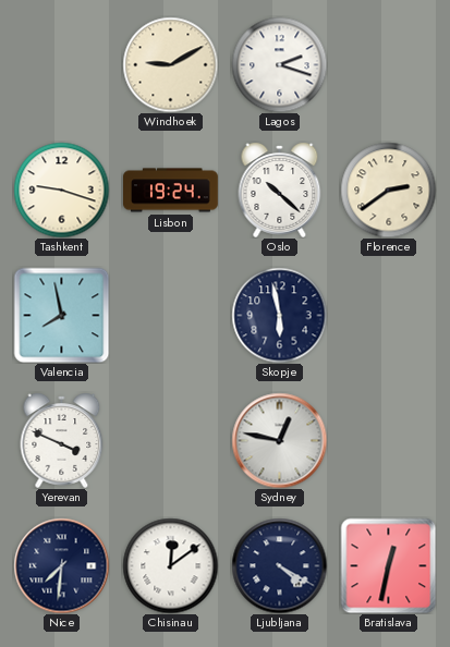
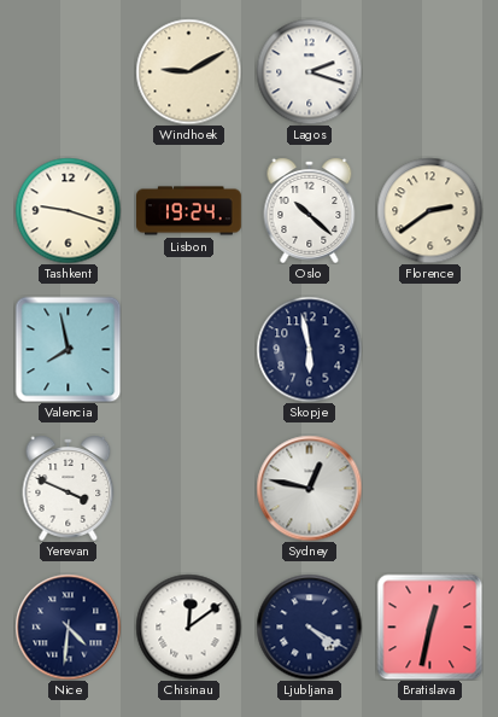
Nice: 7:31 -> 4:31
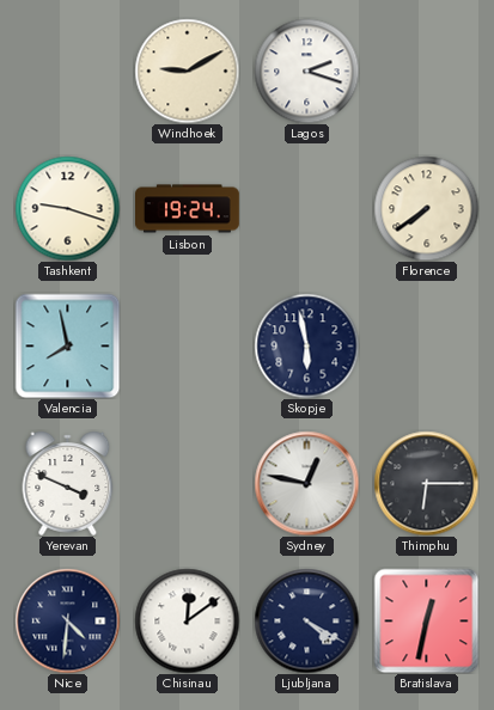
Oslo: 10:22 -> none
Florence: 2:39 -> 7:39
Thimphu: none -> 6:15
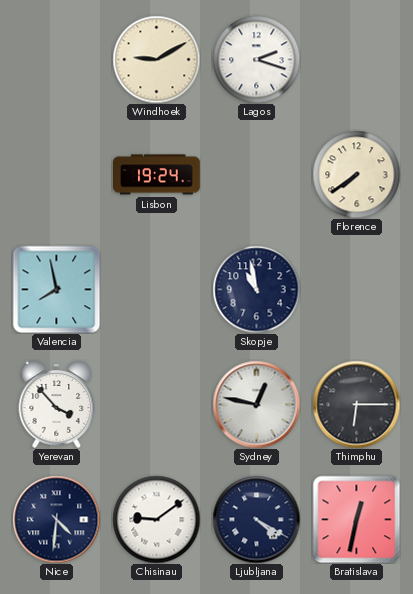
Tashkent: 9:18 -> none
Skopje: 5:58 -> 10:58
Yerevan: 3:49 -> 3:53
Chisinau: 12:09 -> 9:09
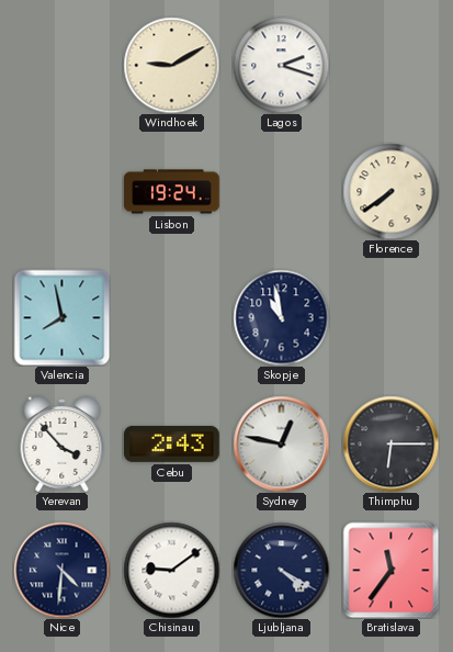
Cebu: none -> 2:43
Bratislava: 12:32 -> 11:36
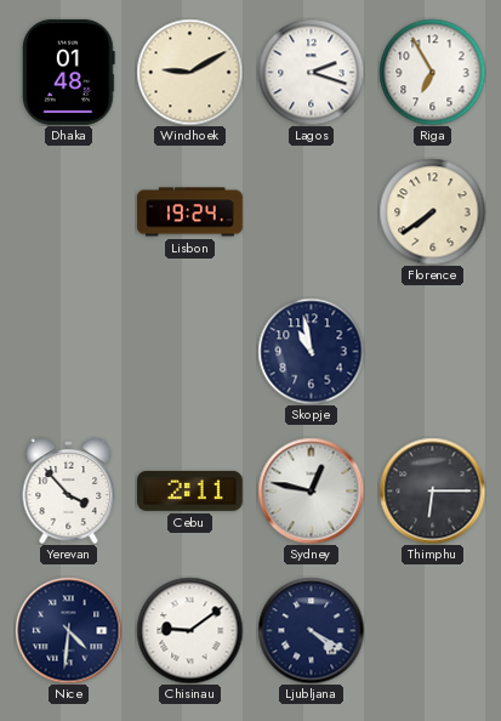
Dhaka: none -> 01:48
Riga: none -> 6:55
Valencia: 7:58 -> none
Cebu: 2:43 -> 2:11
Bratislava: 11:36 -> none
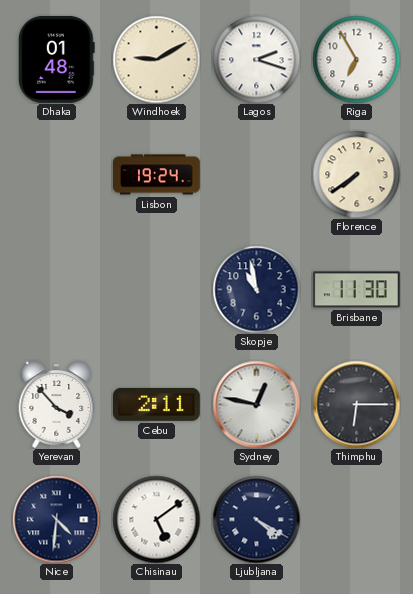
Brisbane: none -> 11:30
Chisinau: 9:09 -> 5:09
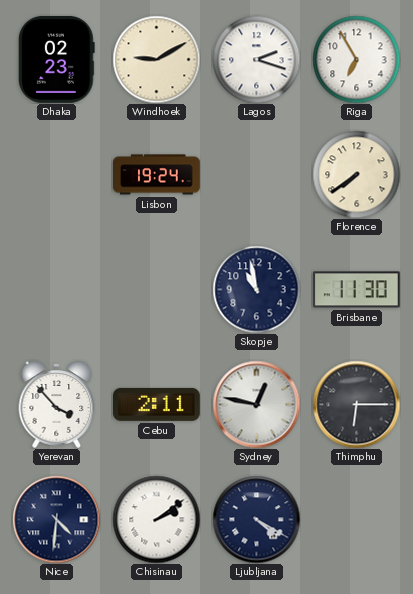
Dhaka: 01:48 -> 02:23
Chisinau: 5:09 -> 2:09
